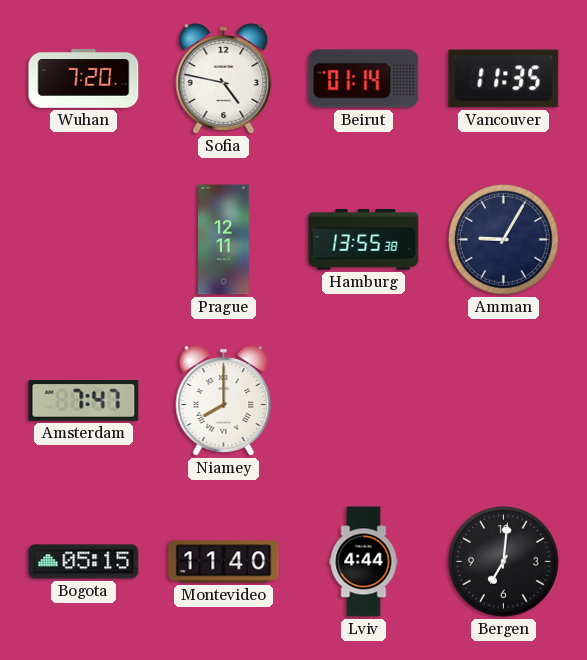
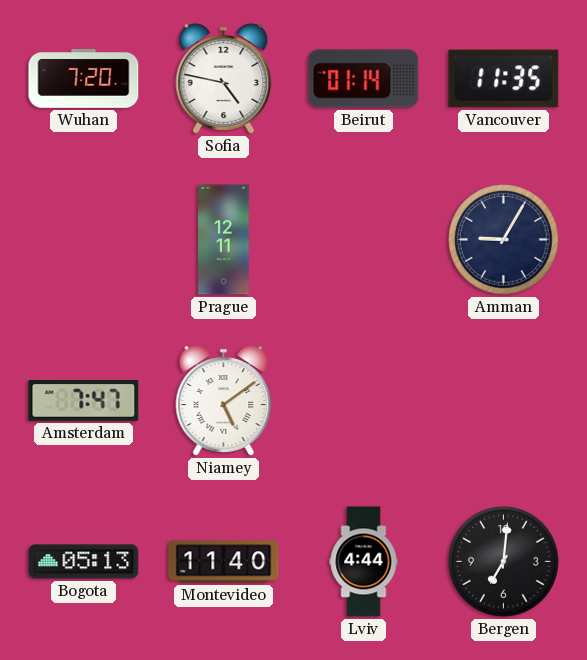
Hamburg: 13:55 -> none
Niamey: 8:00 -> 5:09
Bogota: 05:15 -> 05:13
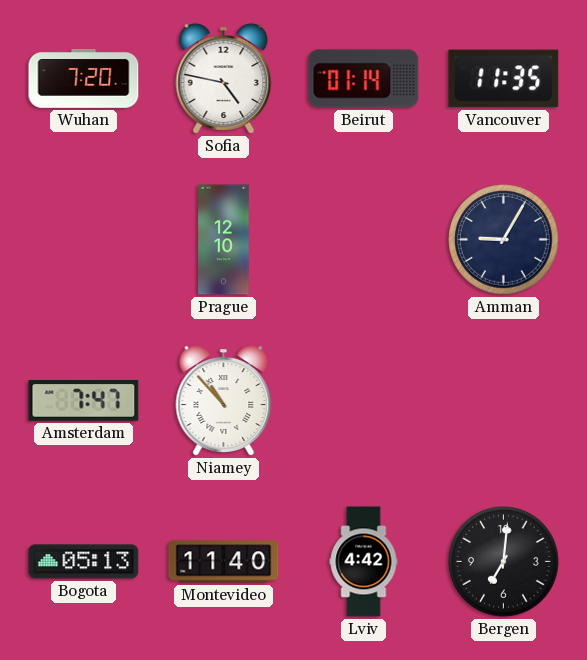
Prague: 12:11 -> 12:10
Niamey: 5:09 -> 10:53
Lviv: 4:44 -> 4:42
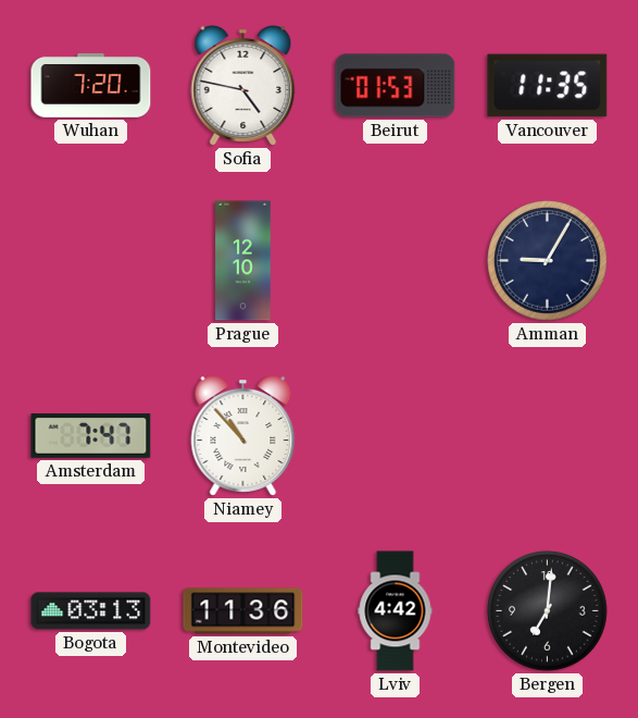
Beirut: 01:14 -> 01:53
Bogota: 05:13 -> 03:13
Montevideo: 11:40 -> 11:36
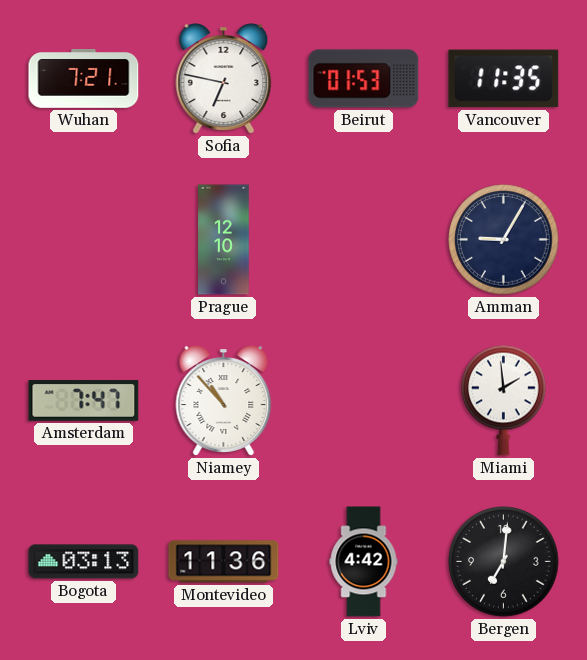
Wuhan: 7:20 -> 7:21
Sofia: 4:47 -> 6:47
Miami: none -> 1:59
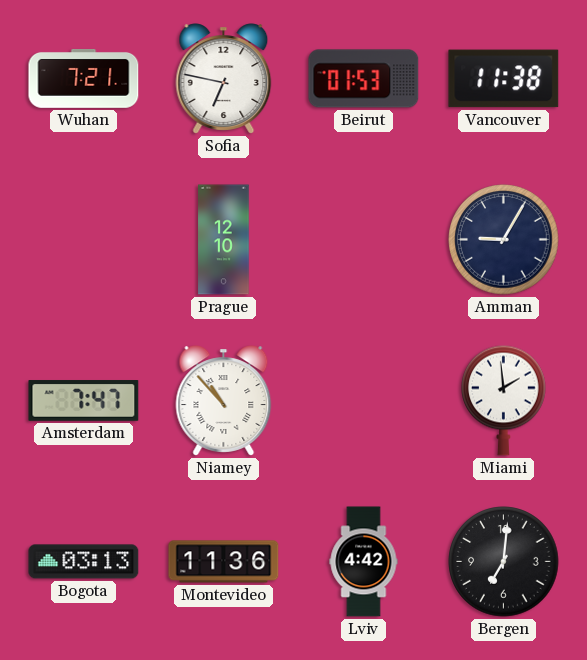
Vancouver: 11:35 -> 11:38
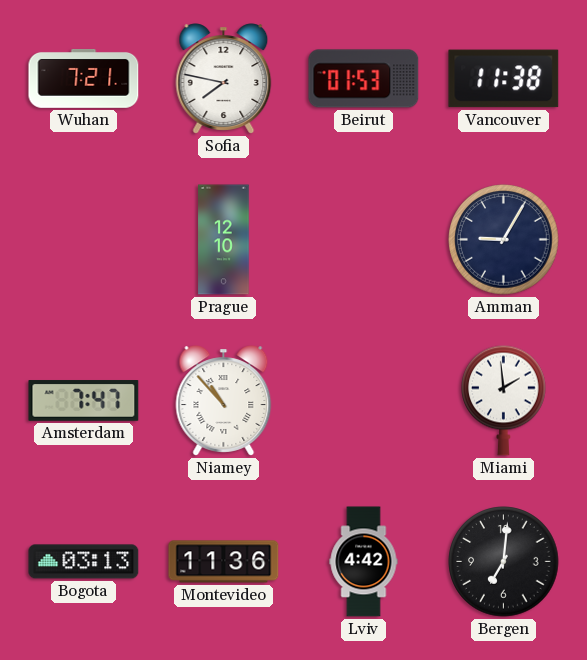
Sofia: 6:47 -> 7:47
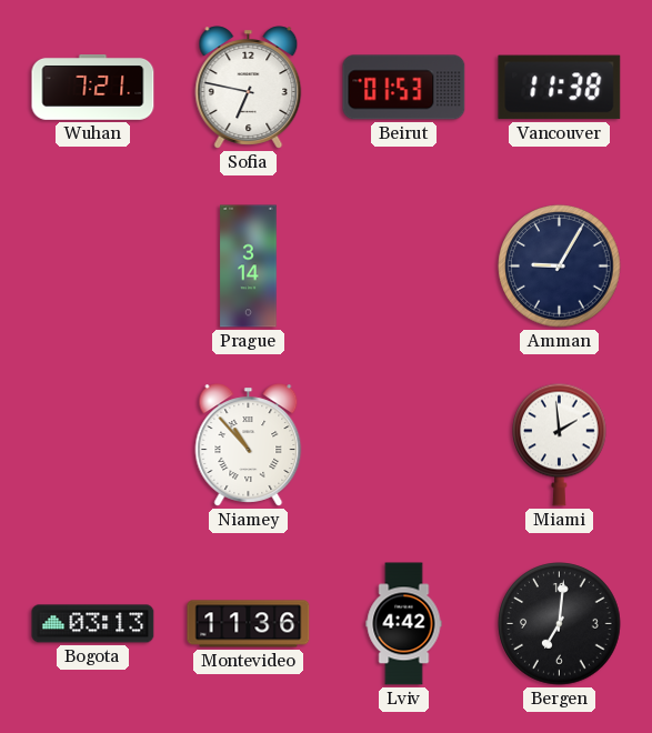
Sofia: 7:47 -> 6:47
Prague: 12:10 -> 3:14
Amsterdam: 7:47 -> none
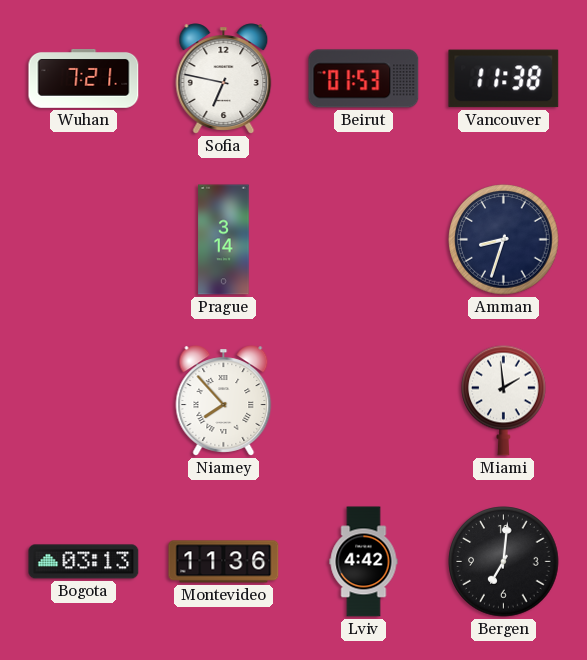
Amman: 9:05 -> 8:33
Niamey: 10:53 -> 7:53
